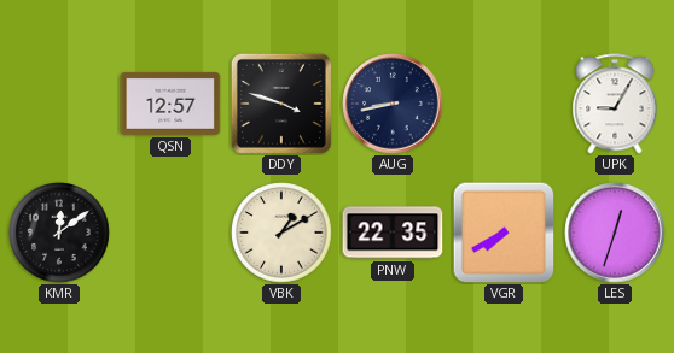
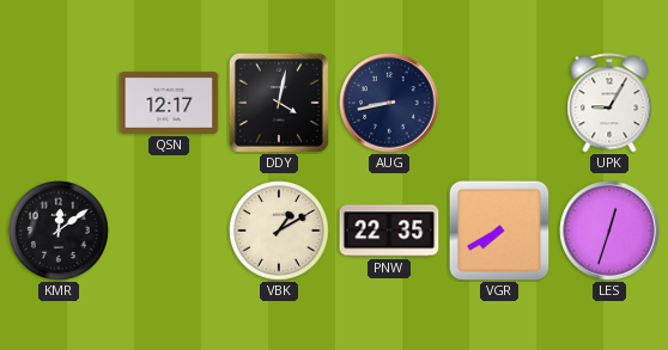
QSN: 12:57 -> 12:17
DDY: 3:48 -> 4:02
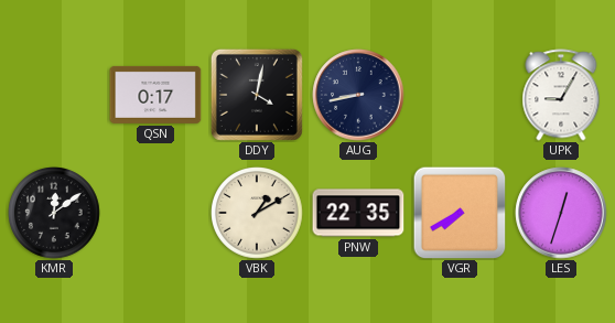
QSN: 12:17 -> 0:17
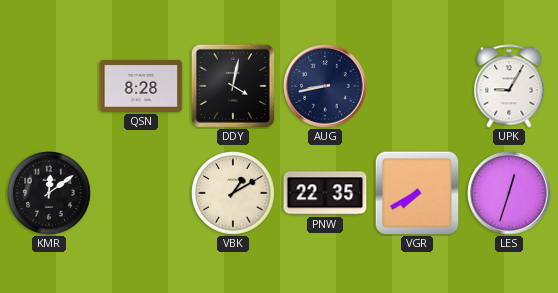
QSN: 0:17 -> 8:28
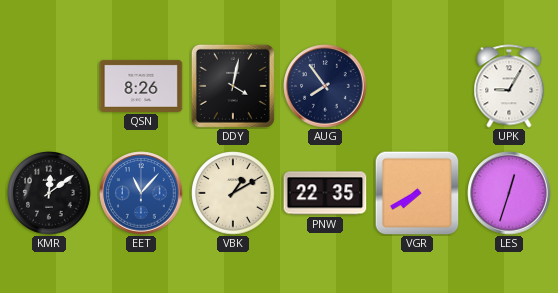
QSN: 8:28 -> 8:26
AUG: 8:43 -> 7:54
EET: none -> 11:07
